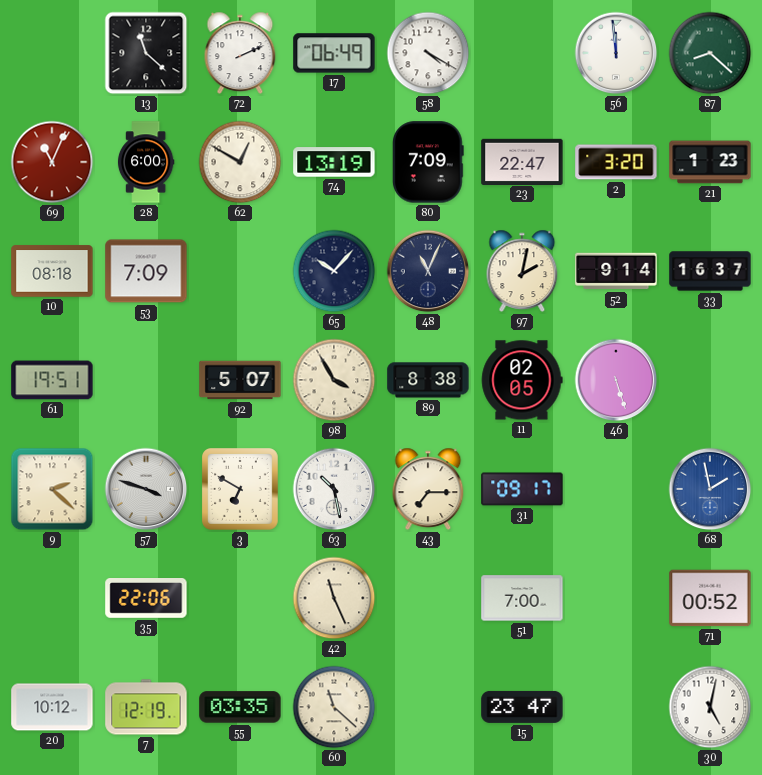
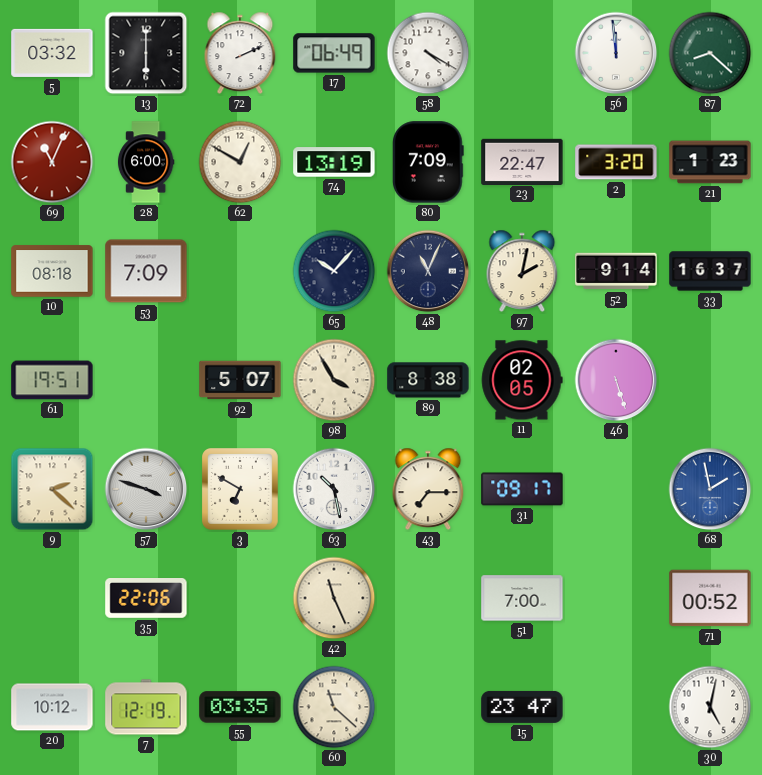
5: none -> 03:32
13: 11:22 -> 6:00
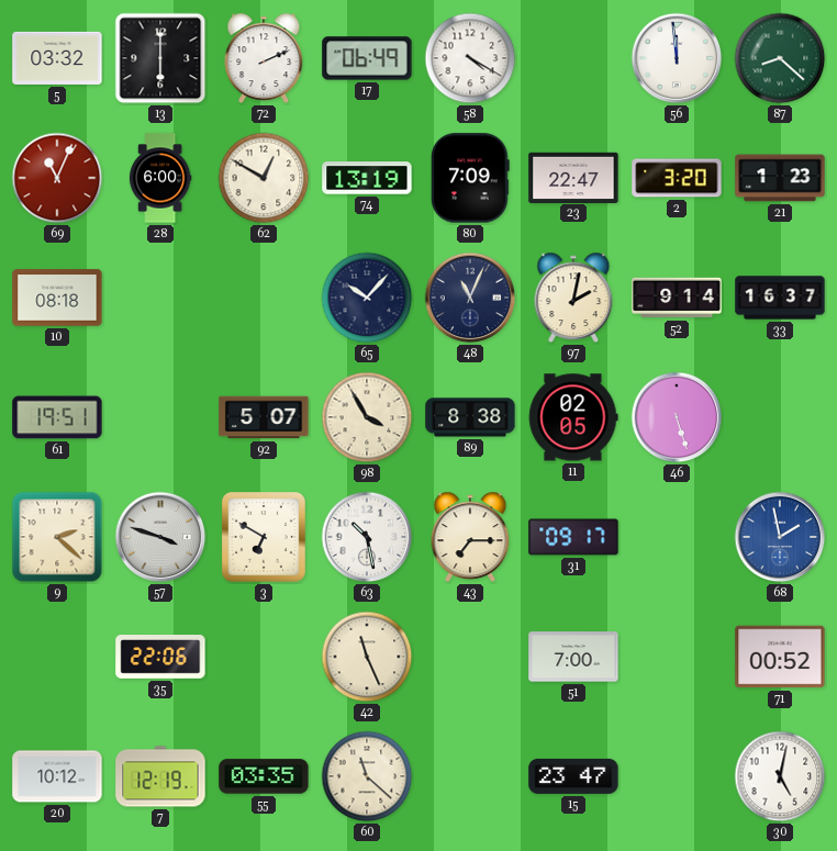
53: 7:09 -> none
